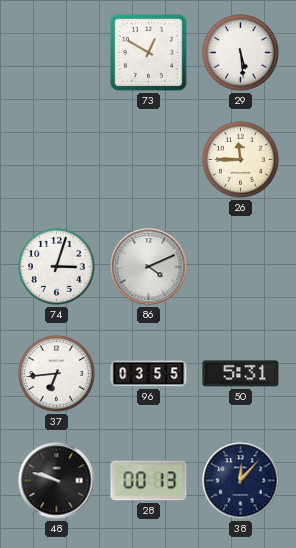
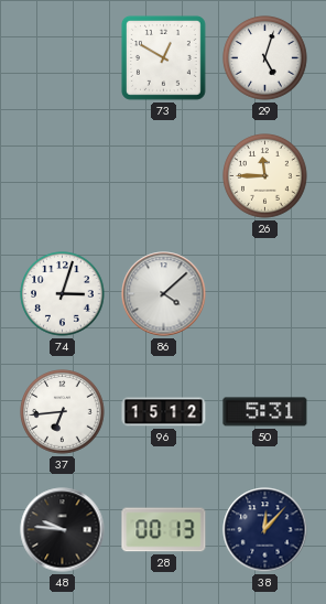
29: 5:29 -> 5:03
86: 4:11 -> 4:08
96: 03:55 -> 15:12
48: 9:48 -> 9:46
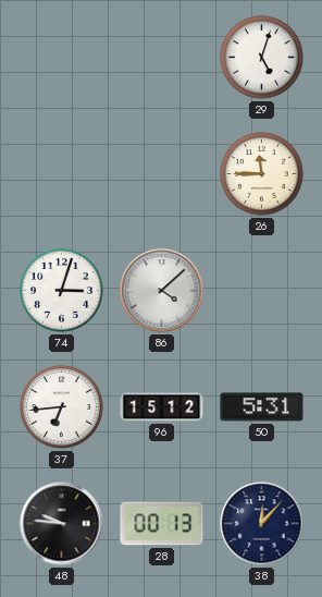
73: 12:50 -> none
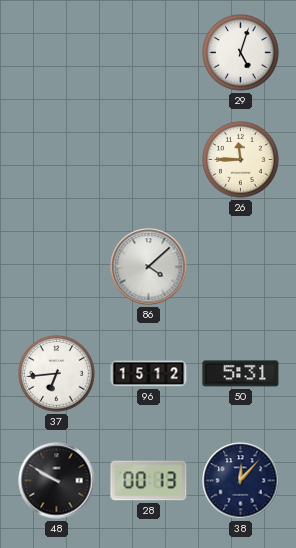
74: 3:03 -> none
48: 9:46 -> 9:50
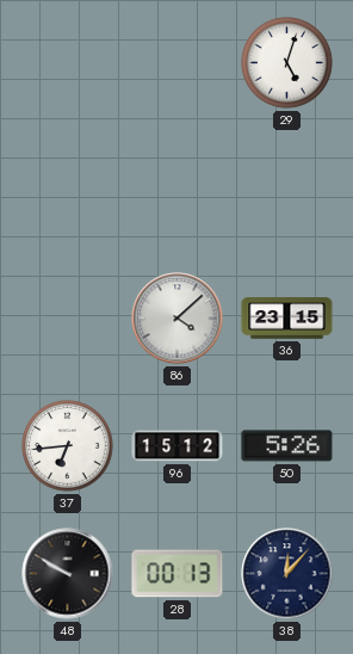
26: 11:45 -> none
36: none -> 23:15
50: 5:31 -> 5:26
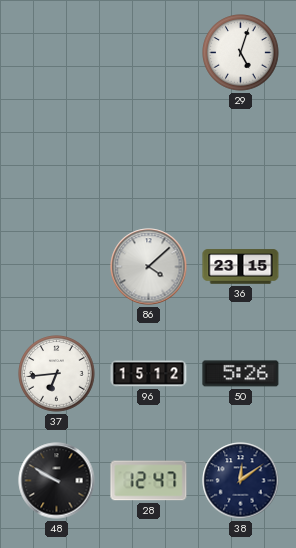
28: 00:13 -> 12:47
38: 12:07 -> 12:09
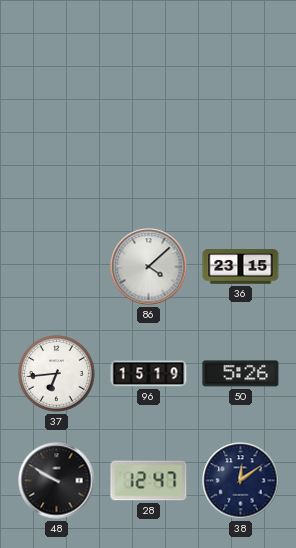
29: 5:03 -> none
96: 15:12 -> 15:19
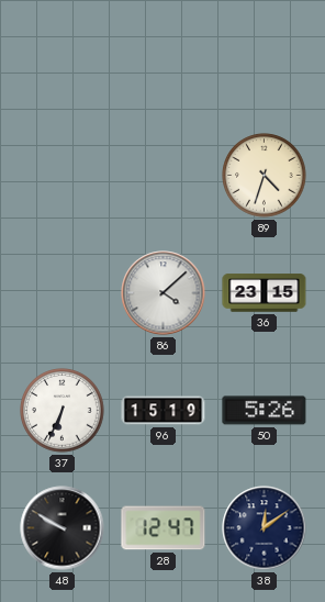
89: none -> 4:33
37: 6:44 -> 6:34
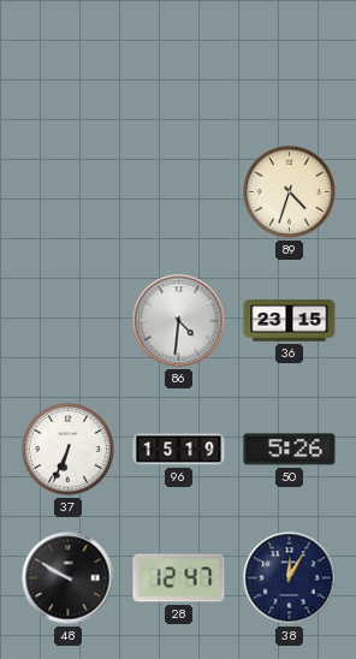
86: 4:08 -> 4:31
38: 12:09 -> 12:05
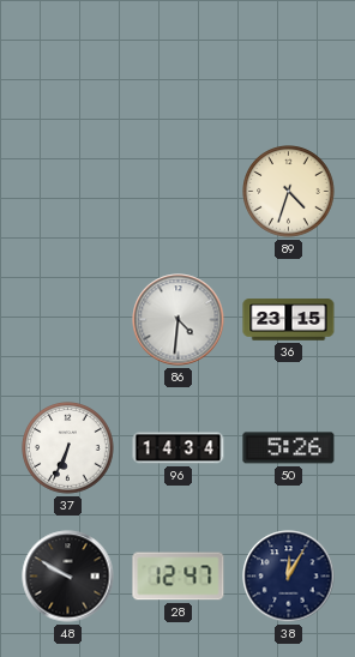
96: 15:19 -> 14:34
